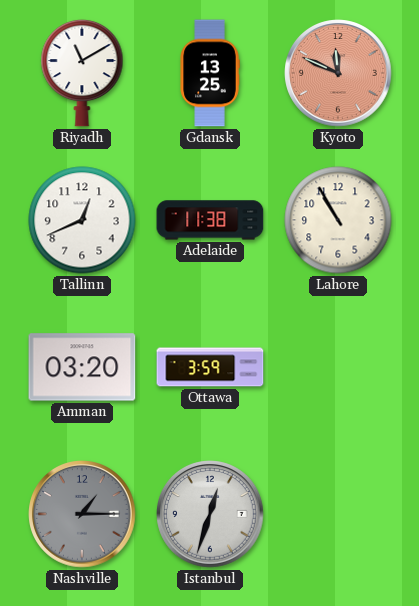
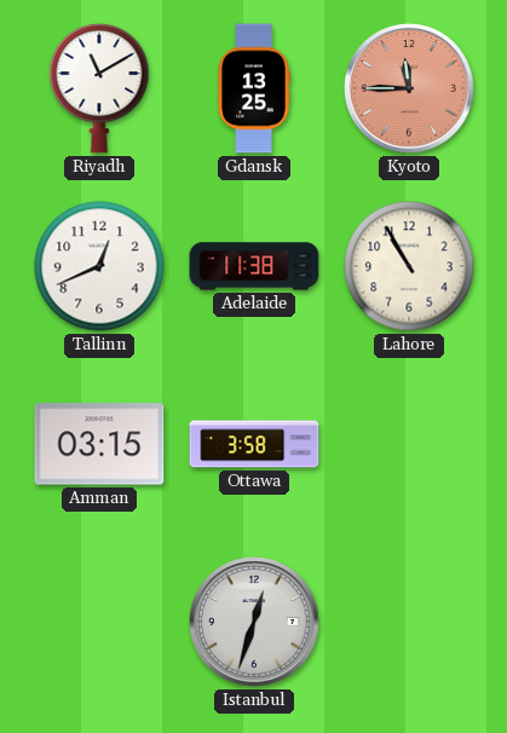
Kyoto: 11:49 -> 11:45
Amman: 03:20 -> 03:15
Ottawa: 3:59 -> 3:58
Nashville: 1:15 -> none
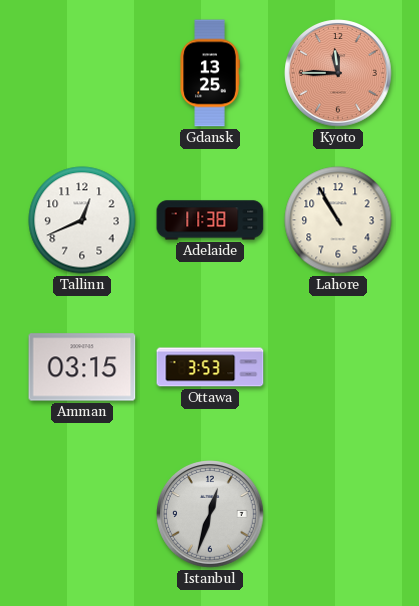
Riyadh: 11:10 -> none
Ottawa: 3:58 -> 3:53
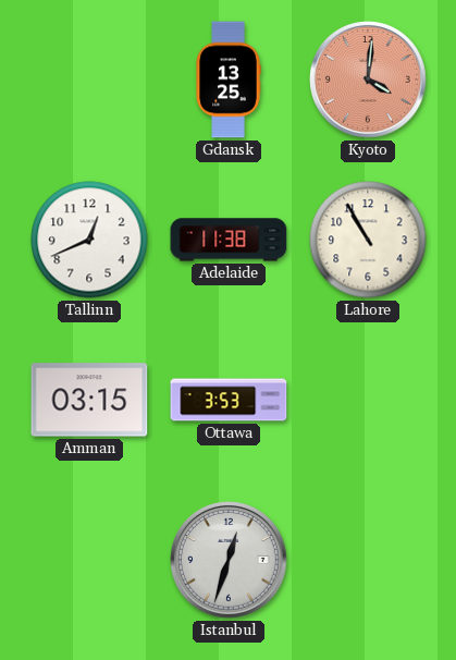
Kyoto: 11:45 -> 4:01
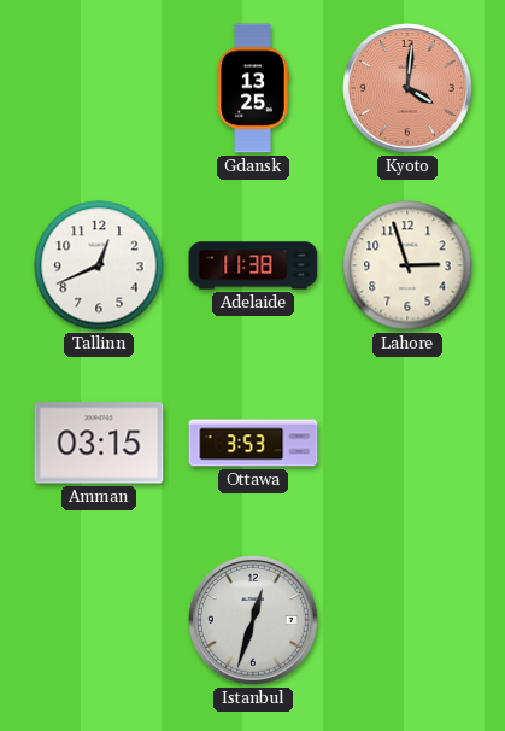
Lahore: 10:55 -> 2:57
